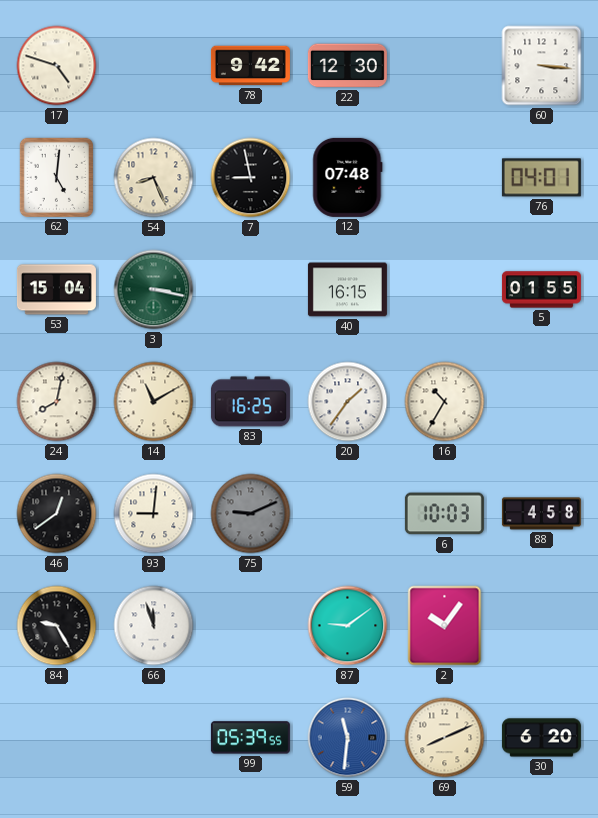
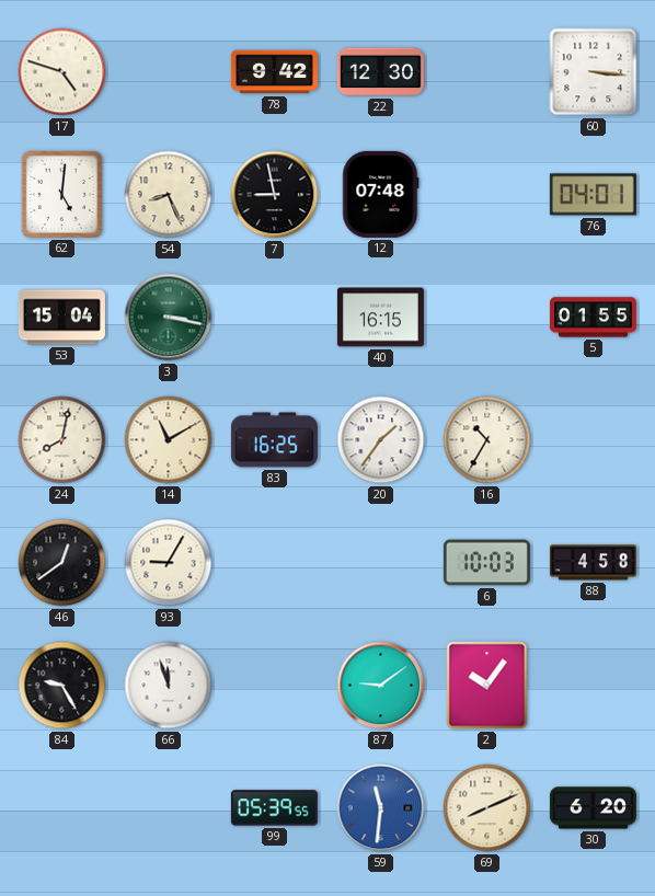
93: 9:01 -> 9:05
75: 9:11 -> none
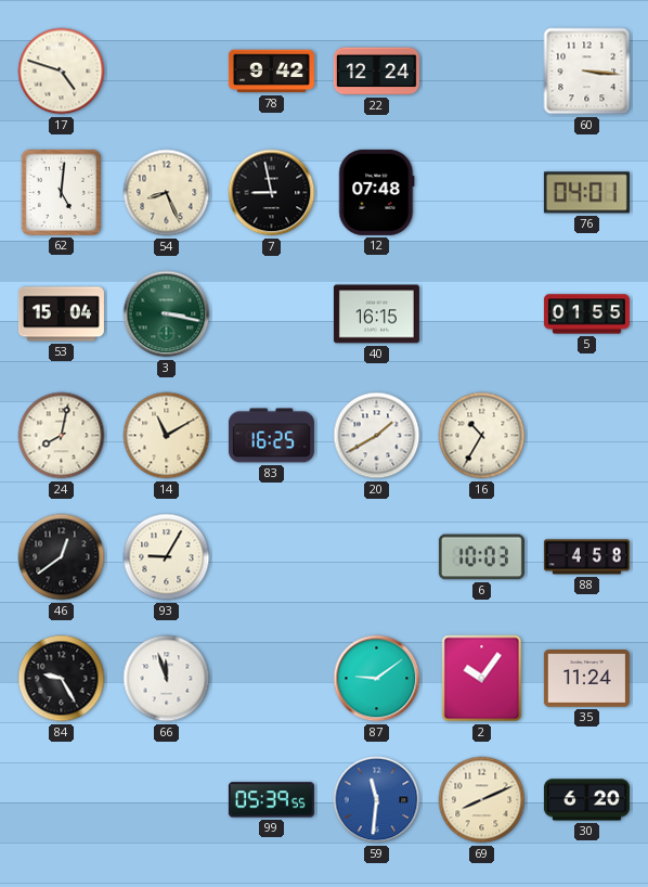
22: 12:30 -> 12:24
20: 1:36 -> 1:40
35: none -> 11:24
